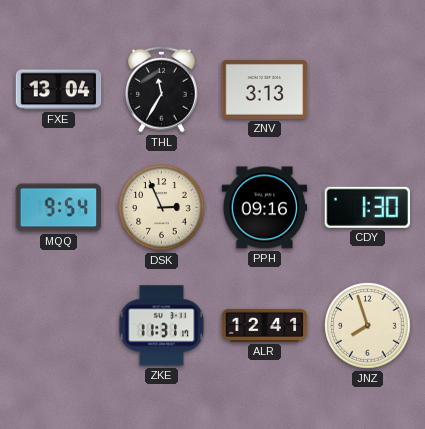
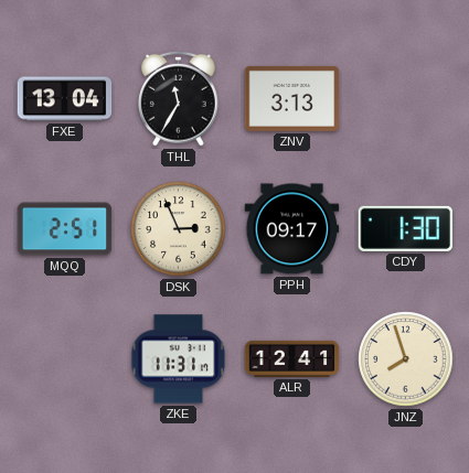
MQQ: 9:54 -> 2:51
PPH: 09:16 -> 09:17
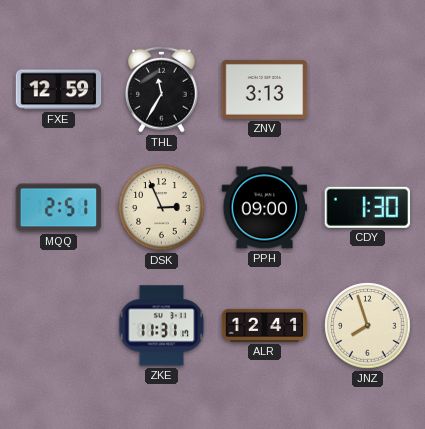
FXE: 13:04 -> 12:59
PPH: 09:17 -> 09:00
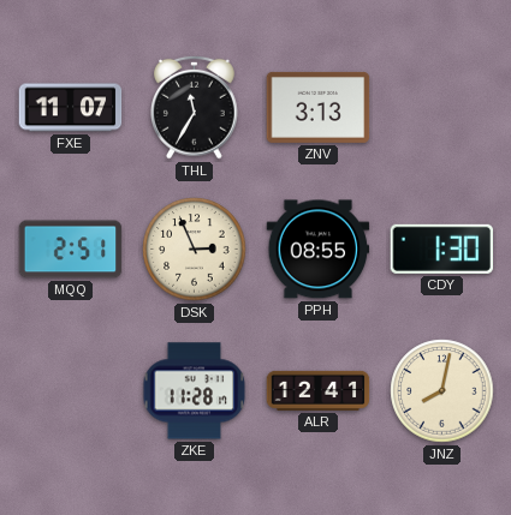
FXE: 12:59 -> 11:07
PPH: 09:00 -> 08:55
ZKE: 11:31 -> 11:28
JNZ: 7:57 -> 8:02
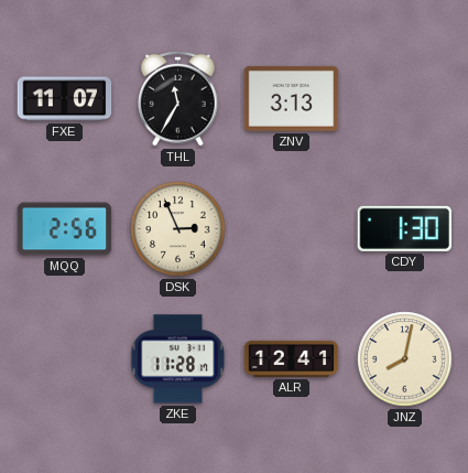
MQQ: 2:51 -> 2:56
PPH: 08:55 -> none
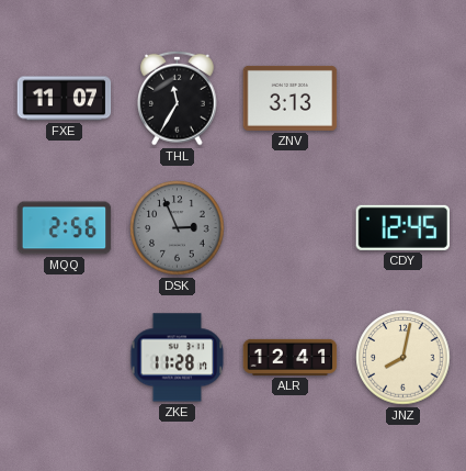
DSK dial: cream -> grey
CDY: 1:30 -> 12:45
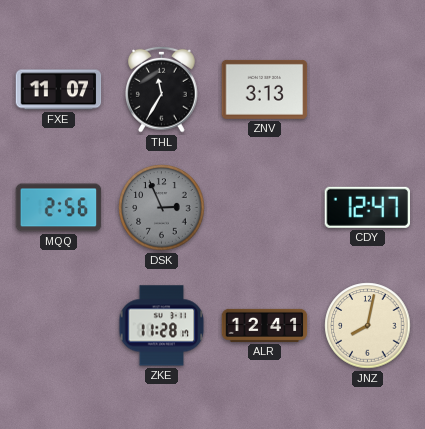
CDY: 12:45 -> 12:47
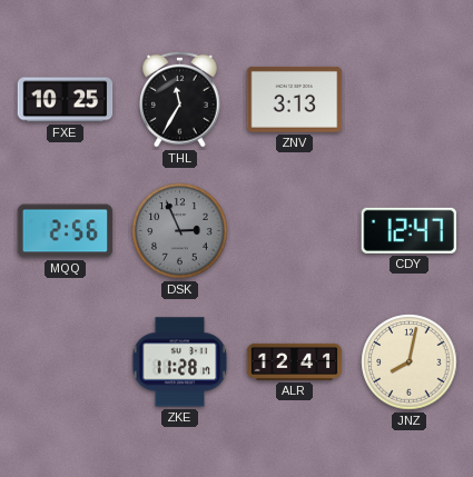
FXE: 11:07 -> 10:25
